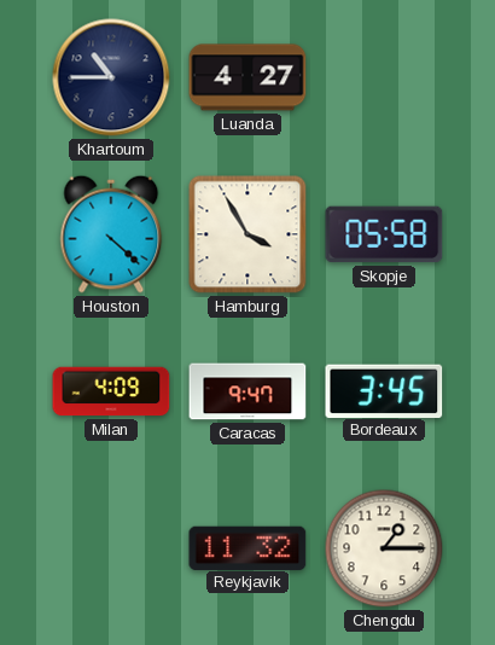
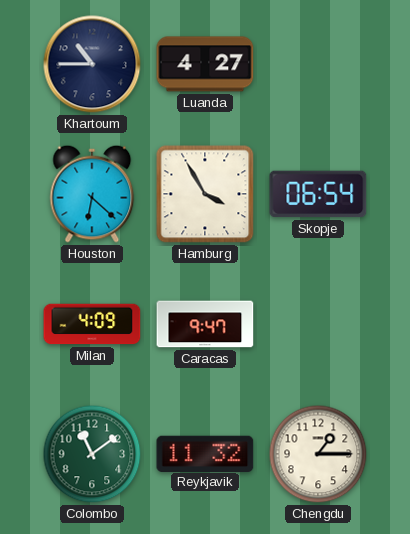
Houston: 4:22 -> 6:22
Skopje: 05:58 -> 06:54
Bordeaux: 3:45 -> none
Colombo: none -> 11:09
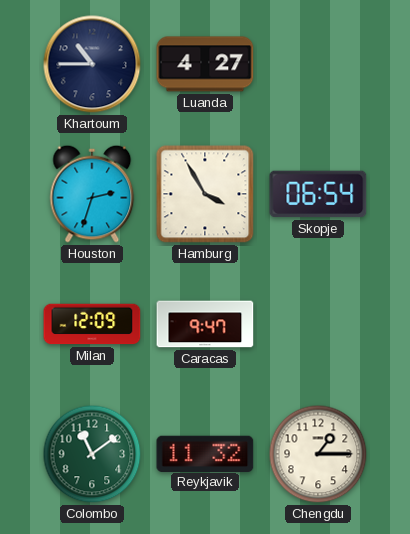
Houston: 6:22 -> 2:33
Milan: 4:09 -> 12:09
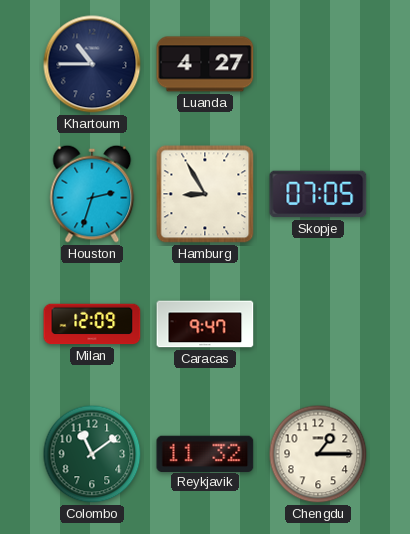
Hamburg: 3:55 -> 8:55
Skopje: 06:54 -> 07:05
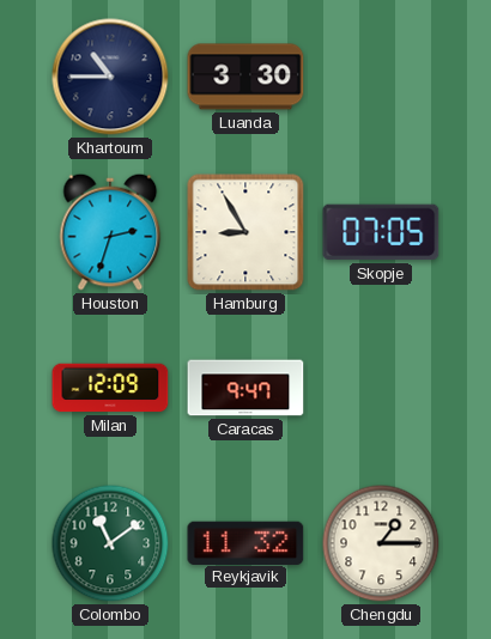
Luanda: 4:27 -> 3:30
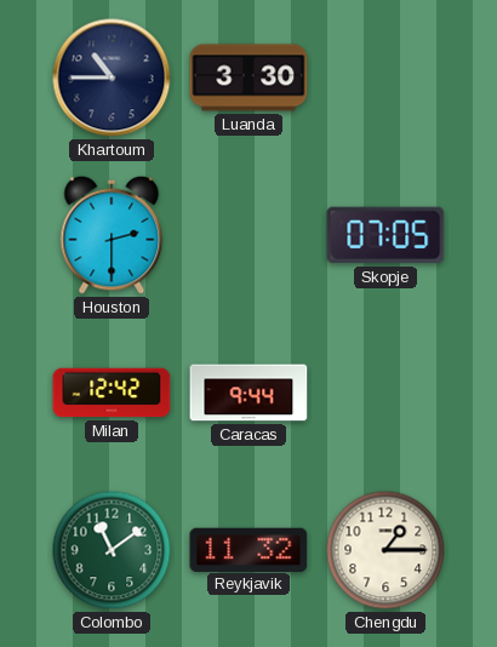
Houston: 2:33 -> 2:30
Hamburg: 8:55 -> none
Milan: 12:09 -> 12:42
Caracas: 9:47 -> 9:44
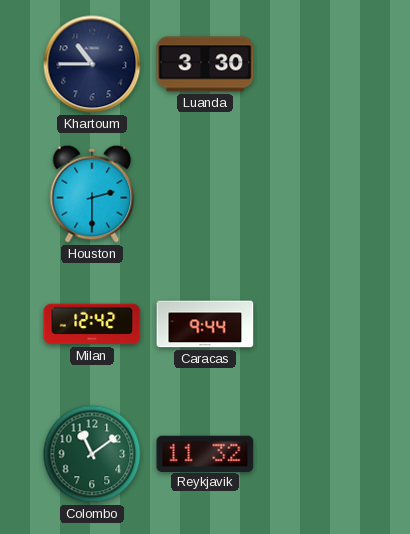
Skopje: 07:05 -> none
Chengdu: 1:15 -> none
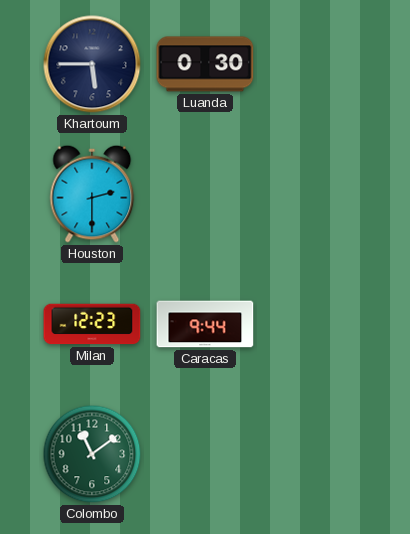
Khartoum: 10:45 -> 5:45
Luanda: 3:30 -> 0:30
Milan: 12:42 -> 12:23
Reykjavik: 11:32 -> none
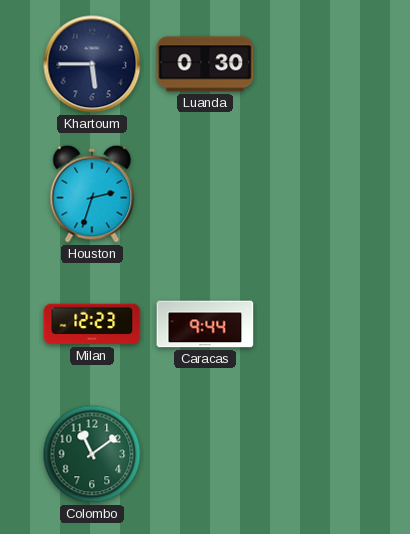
Houston: 2:30 -> 2:33
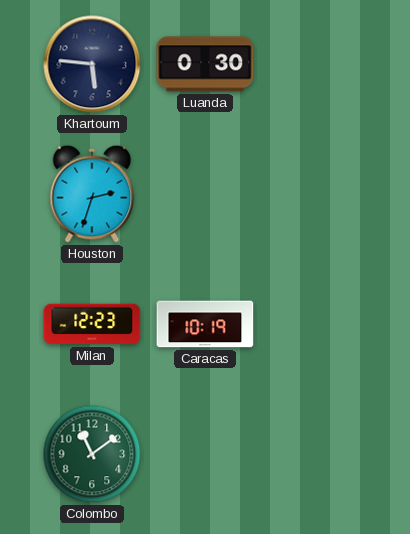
Khartoum: 5:45 -> 5:46
Caracas: 9:44 -> 10:19
